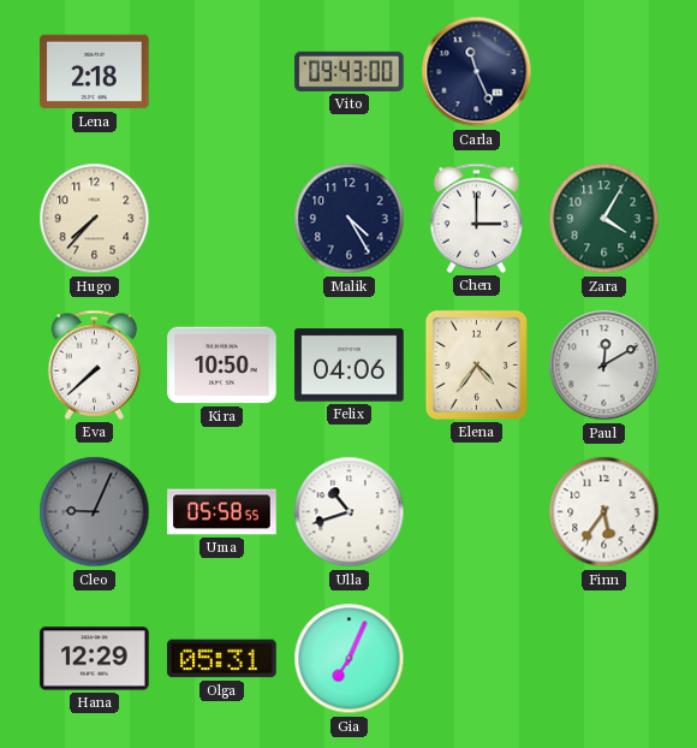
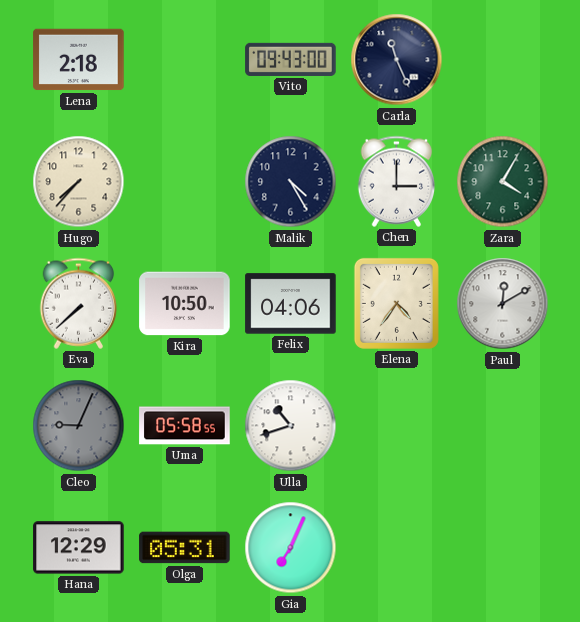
Finn: 5:36 -> none
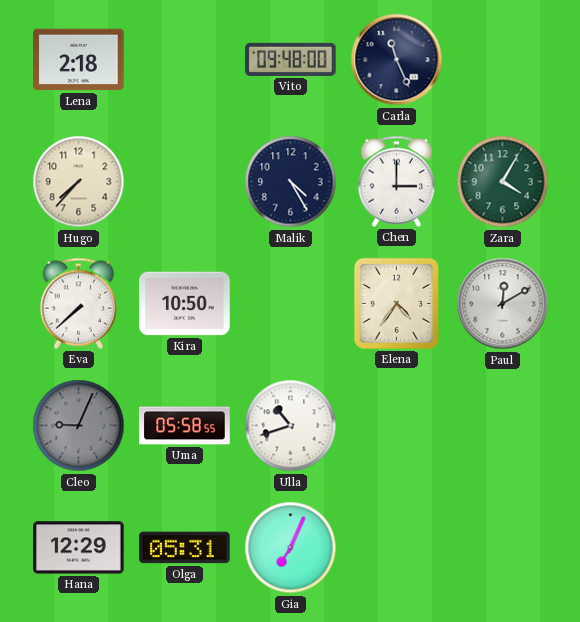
Vito: 09:43 -> 09:48
Felix: 04:06 -> none
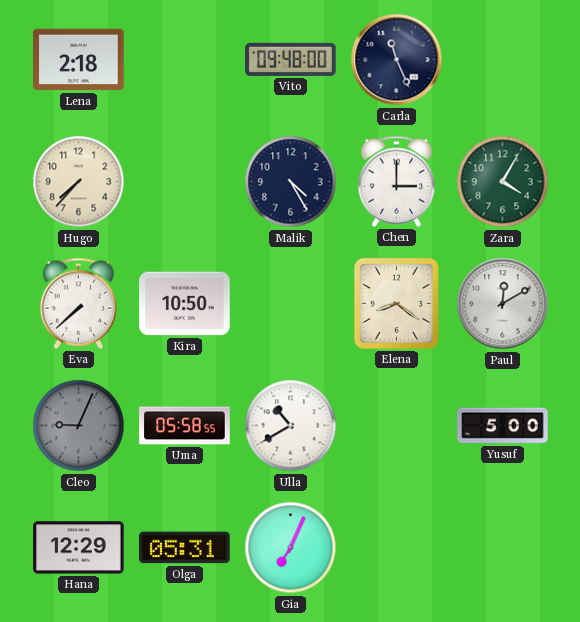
Elena: 4:36 -> 8:21
Ulla: 10:42 -> 10:40
Yusuf: none -> 5:00
